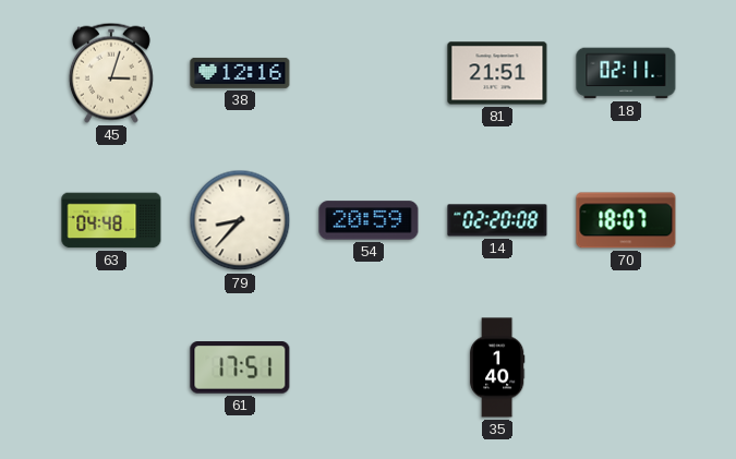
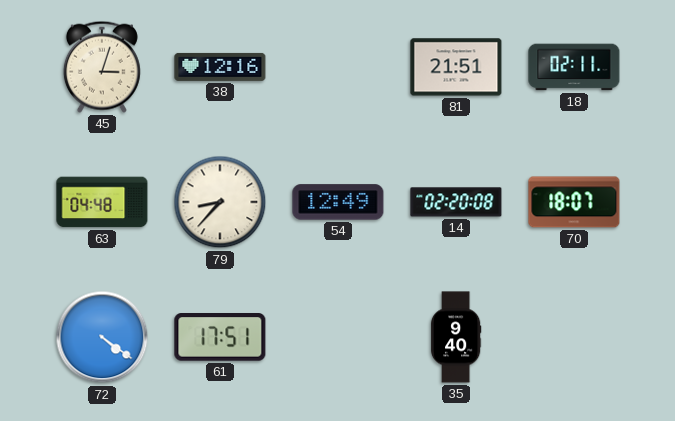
54: 20:59 -> 12:49
72: none -> 4:21
35: 1:40 -> 9:40
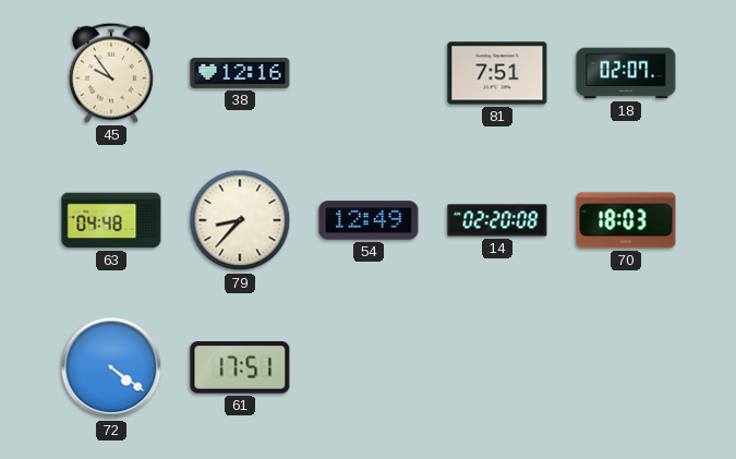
45: 3:03 -> 9:54
81: 21:51 -> 7:51
18: 02:11 -> 02:07
70: 18:07 -> 18:03
35: 9:40 -> none
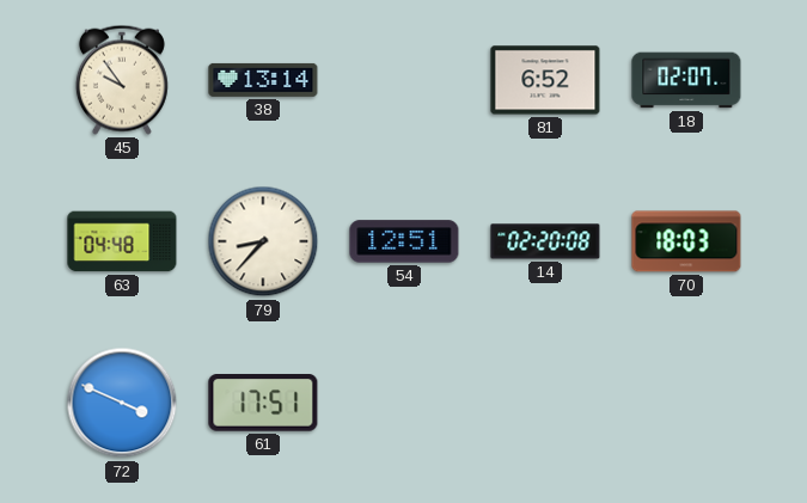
38: 12:16 -> 13:14
81: 7:51 -> 6:52
54: 12:49 -> 12:51
72: 4:21 -> 3:49
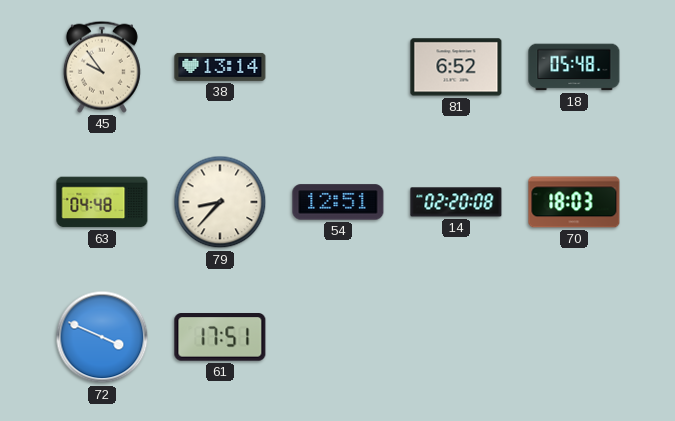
18: 02:07 -> 05:48
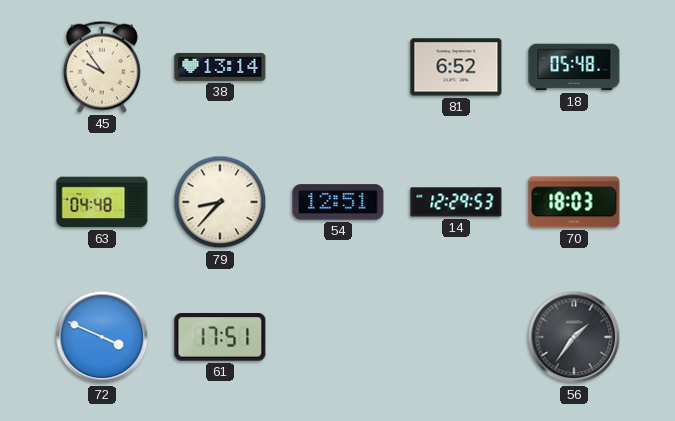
14: 02:20 -> 12:29
56: none -> 1:36
